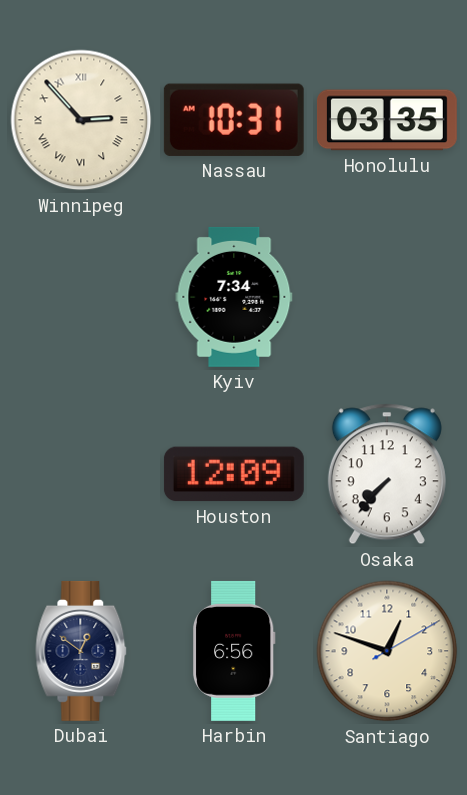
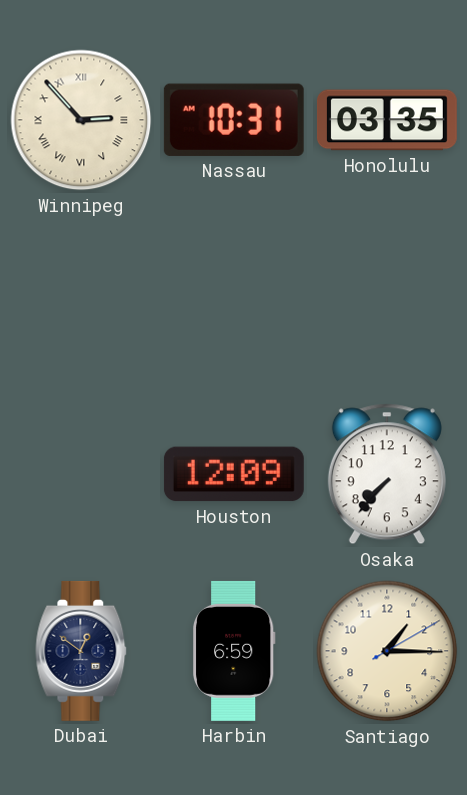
Kyiv: 7:34 -> none
Harbin: 6:56 -> 6:59
Santiago: 12:48 -> 1:15
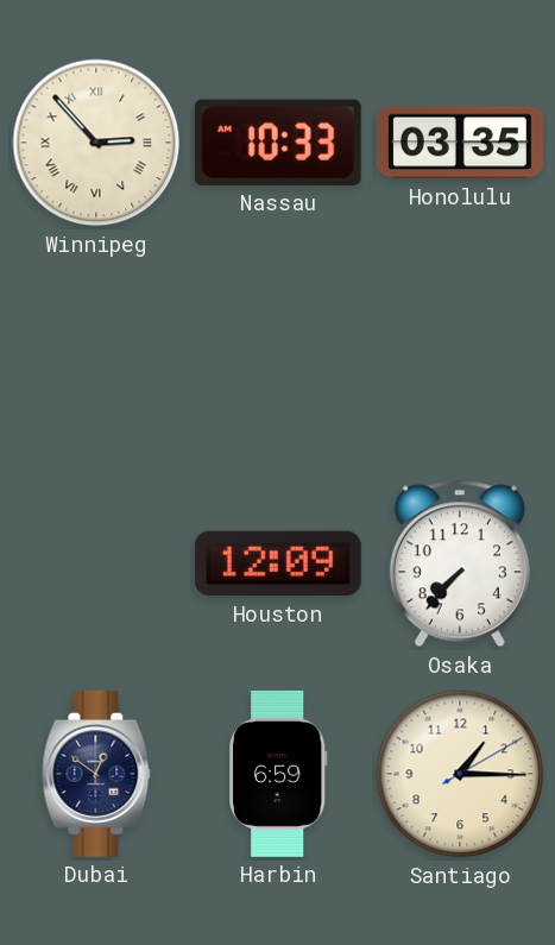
Nassau: 10:31 -> 10:33
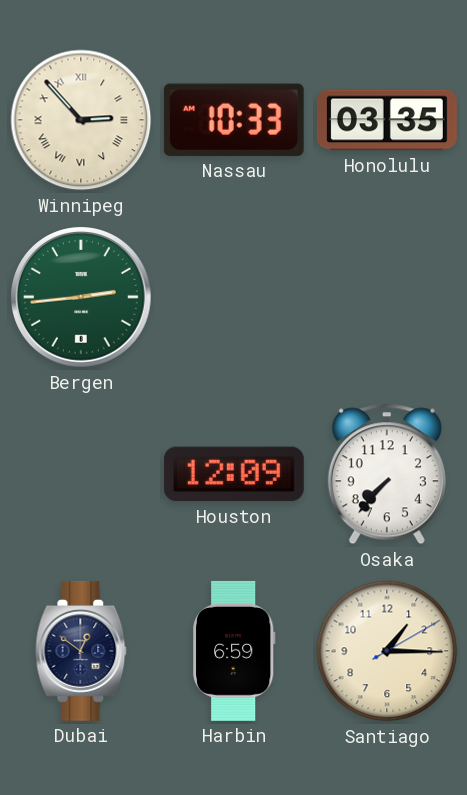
Bergen: none -> 2:44
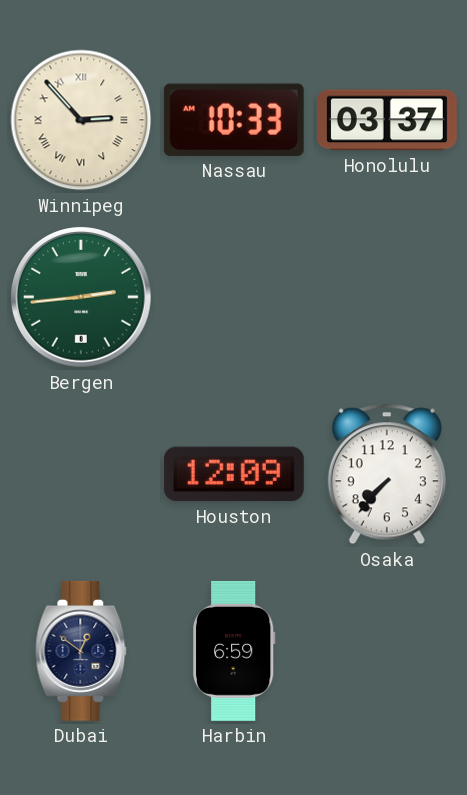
Honolulu: 03:35 -> 03:37
Santiago: 1:15 -> none
